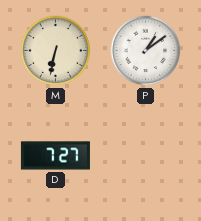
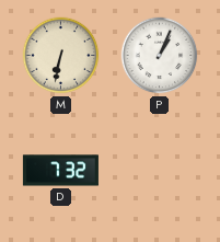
P: 1:09 -> 1:04
D: 7:27 -> 7:32
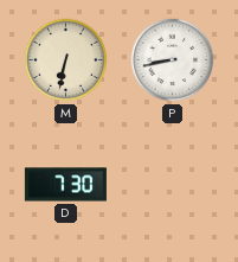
P: 1:04 -> 8:43
D: 7:32 -> 7:30
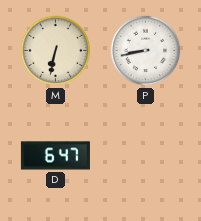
D: 7:30 -> 6:47
